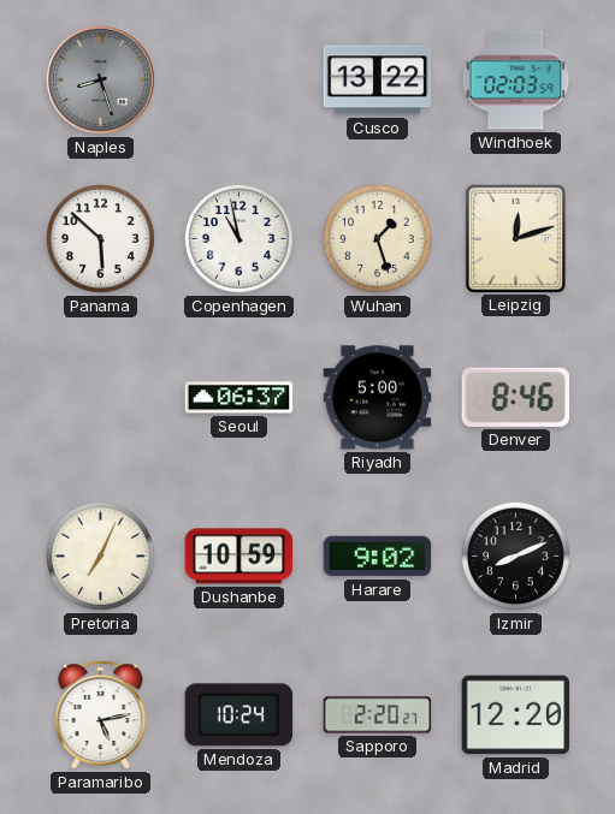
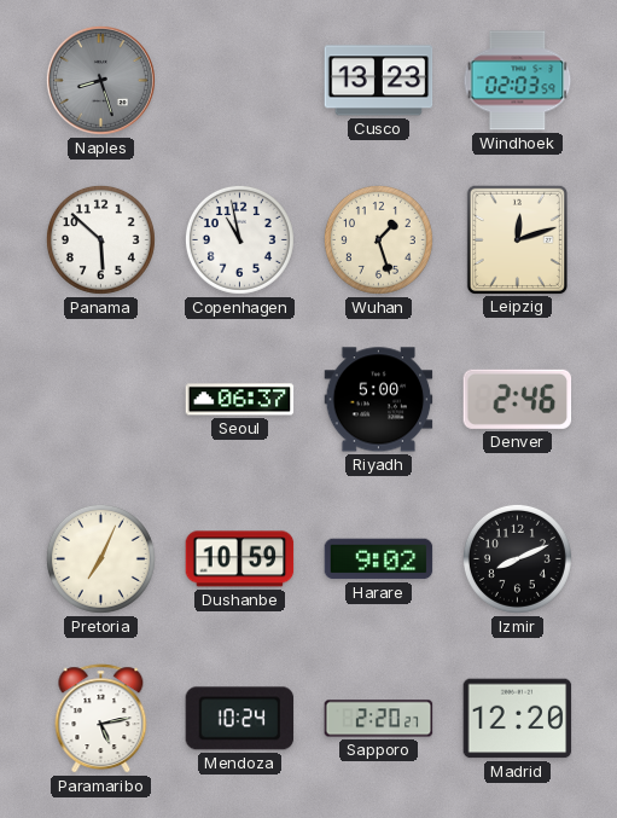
Cusco: 13:22 -> 13:23
Denver: 8:46 -> 2:46
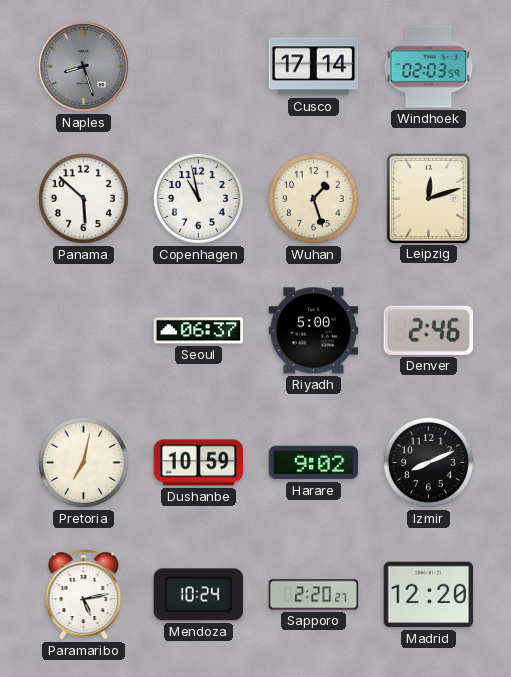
Cusco: 13:23 -> 17:14
Pretoria: 7:04 -> 7:02
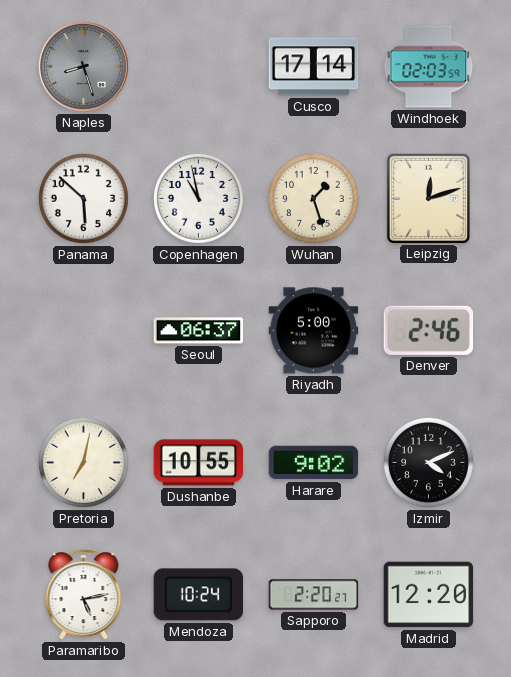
Dushanbe: 10:59 -> 10:55
Izmir: 8:11 -> 4:11
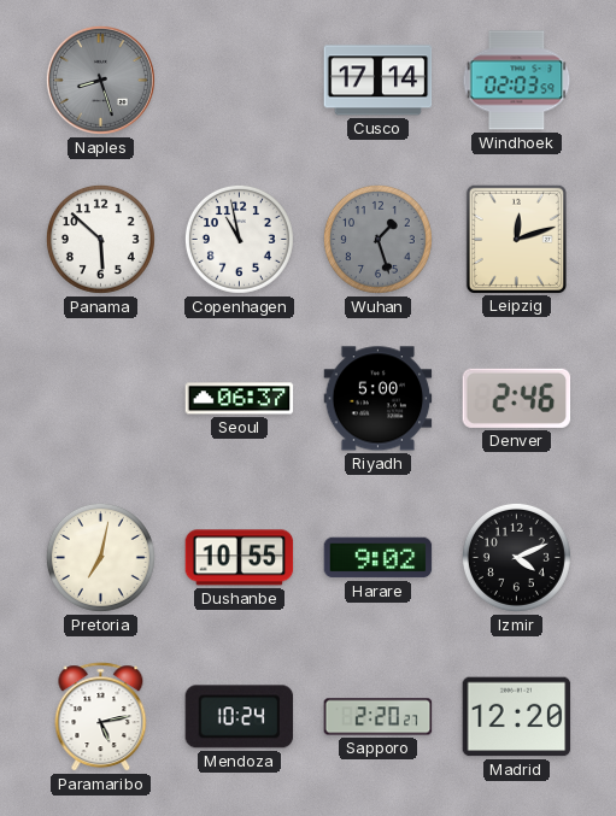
Wuhan dial: cream -> grey
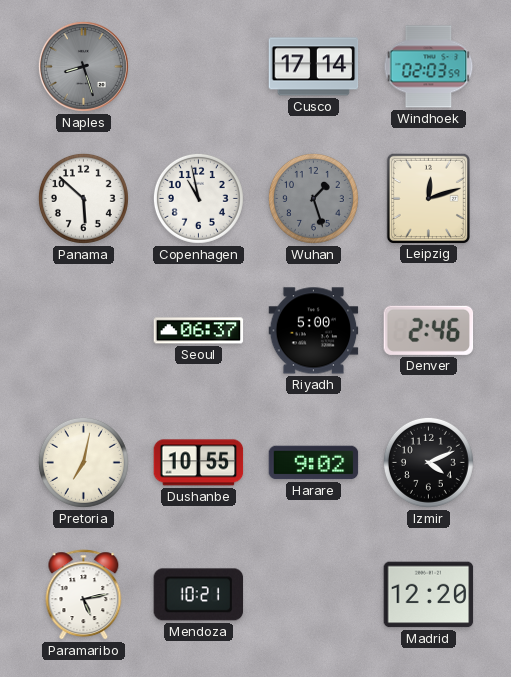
Mendoza: 10:24 -> 10:21
Sapporo: 2:20 -> none
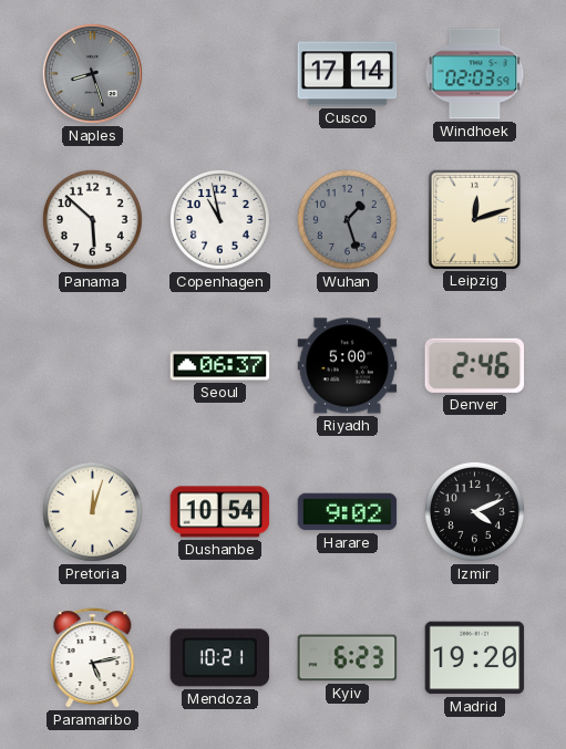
Pretoria: 7:02 -> 12:03
Dushanbe: 10:55 -> 10:54
Kyiv: none -> 6:23
Madrid: 12:20 -> 19:20
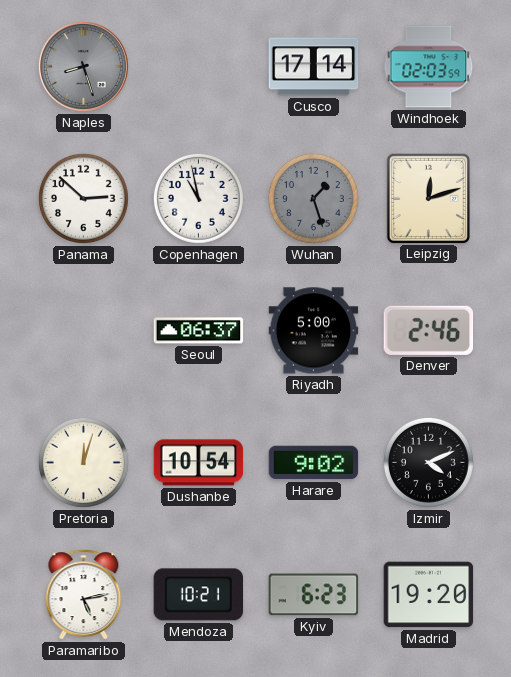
Panama: 5:52 -> 2:52
